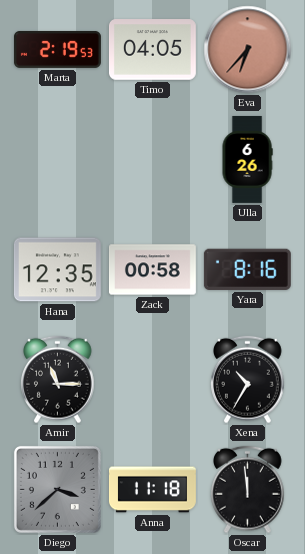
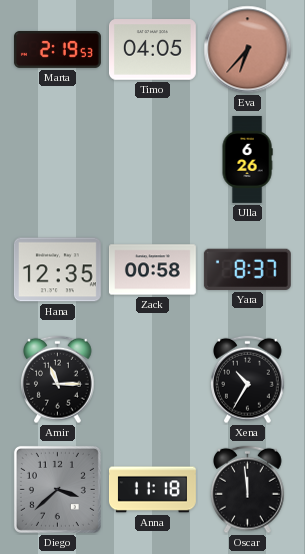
Yara: 8:16 -> 8:37
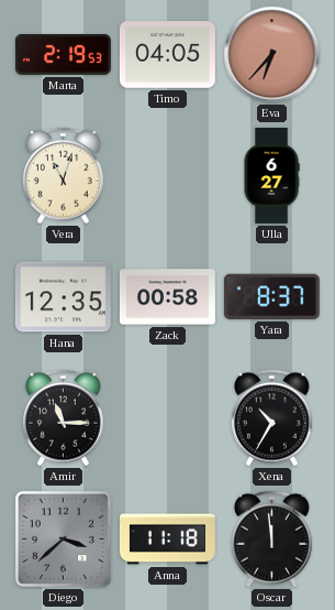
Vera: none -> 11:03
Ulla: 6:26 -> 6:27
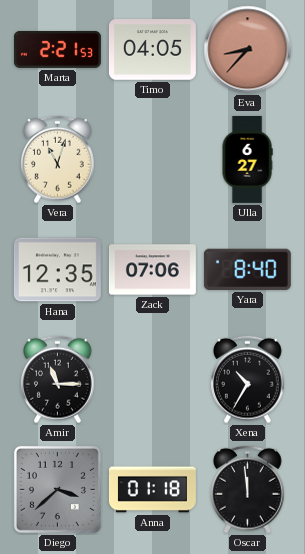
Marta: 2:19 -> 2:21
Eva: 6:37 -> 8:37
Zack: 00:58 -> 07:06
Yara: 8:37 -> 8:40
Anna: 11:18 -> 01:18
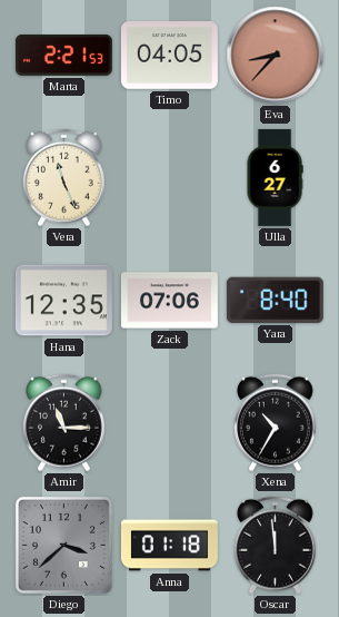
Vera: 11:03 -> 11:26
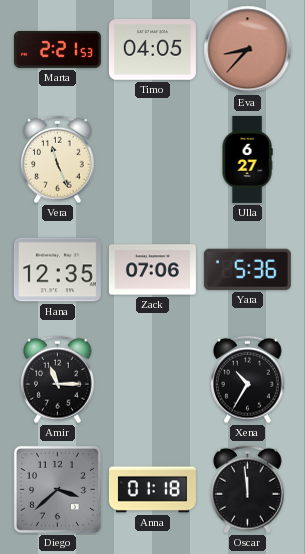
Yara: 8:40 -> 5:36
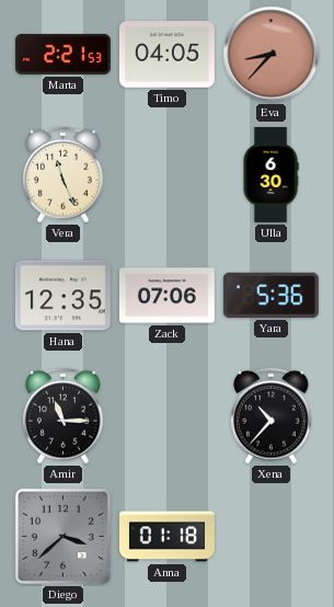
Ulla: 6:27 -> 6:30
Xena: 10:35 -> 10:37
Oscar: 11:59 -> none
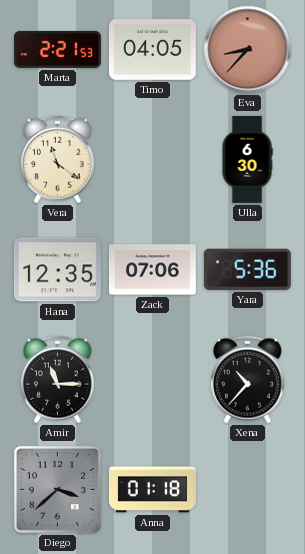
Vera: 11:26 -> 11:21
